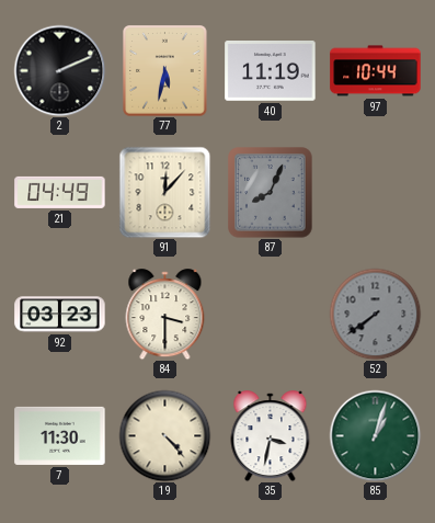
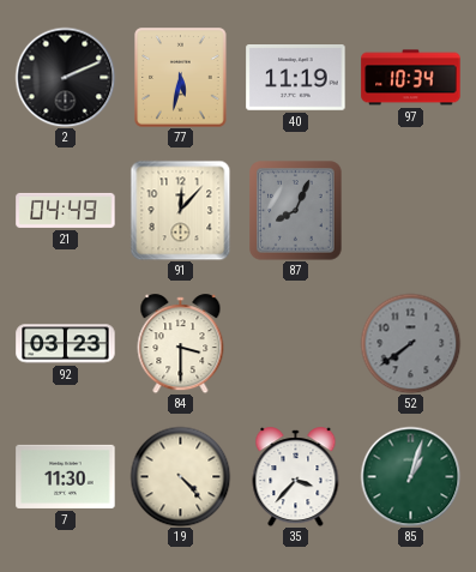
97: 10:44 -> 10:34
35: 3:32 -> 3:37
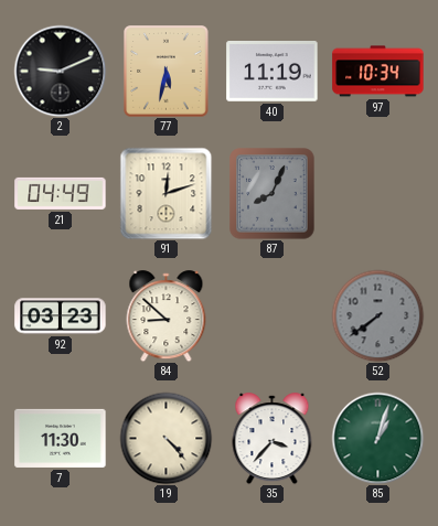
2: 2:11 -> 9:11
91: 12:07 -> 12:12
84: 3:30 -> 8:52
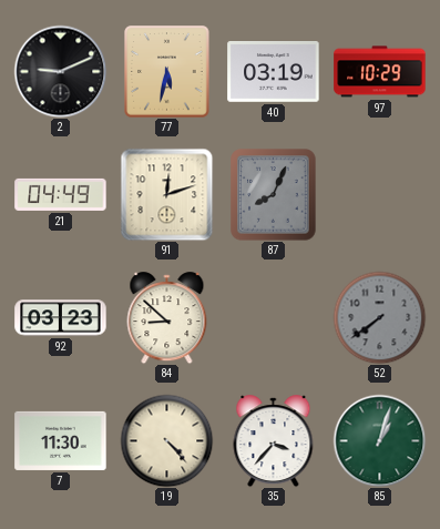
40: 11:19 -> 03:19
97: 10:34 -> 10:29
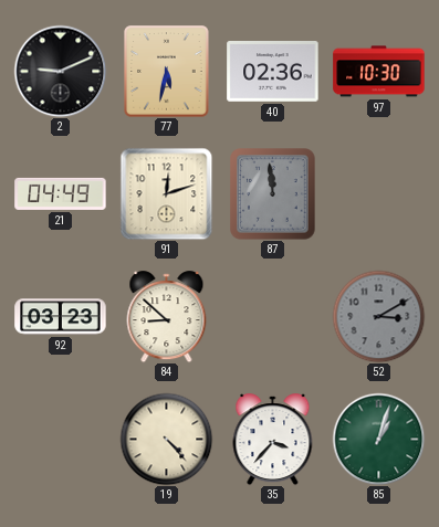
40: 03:19 -> 02:36
97: 10:29 -> 10:30
87: 8:04 -> 11:59
52: 7:39 -> 3:10
7: 11:30 -> none
